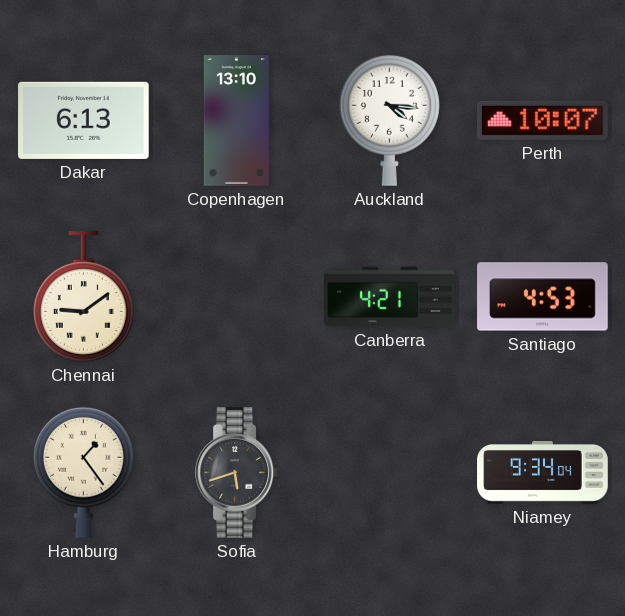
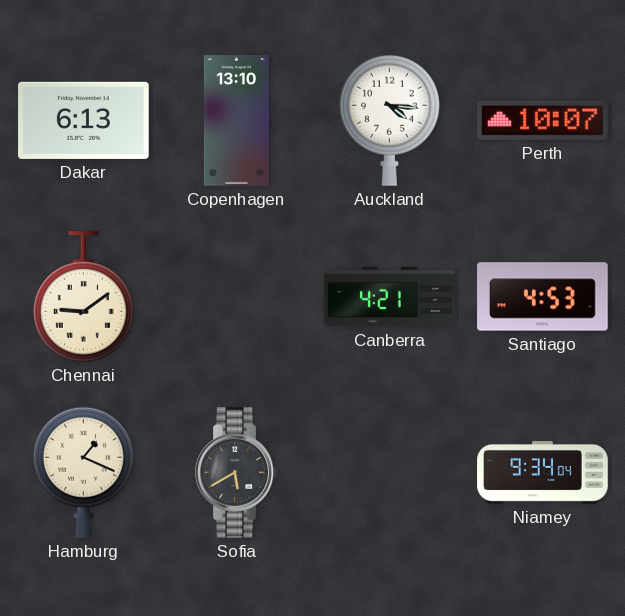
Hamburg: 1:24 -> 1:19
Sofia: 5:42 -> 5:40
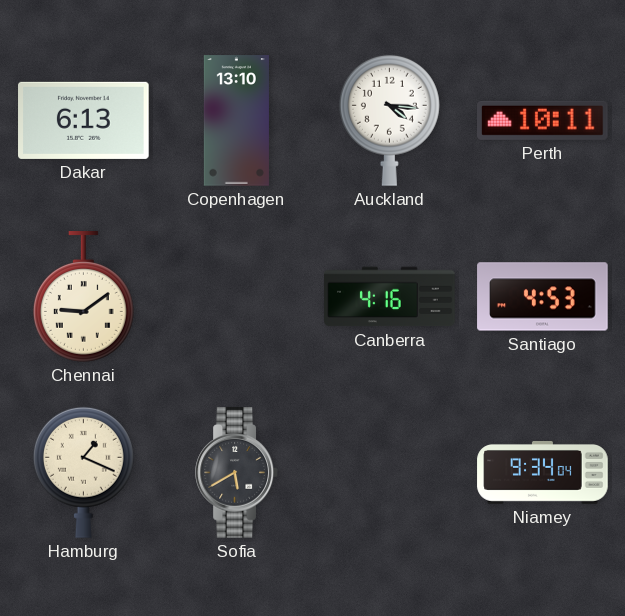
Perth: 10:07 -> 10:11
Canberra: 4:21 -> 4:16
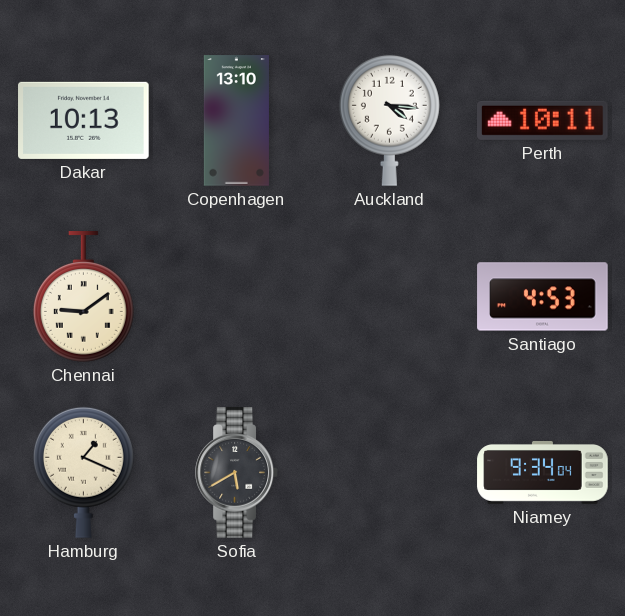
Dakar: 6:13 -> 10:13
Canberra: 4:16 -> none
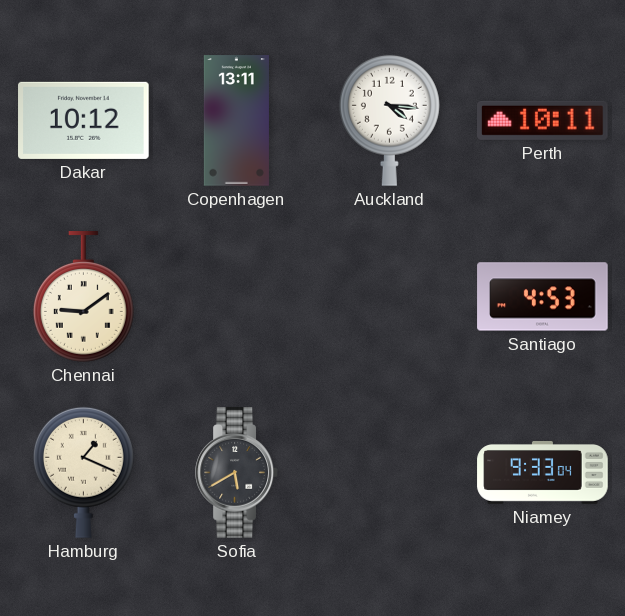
Dakar: 10:13 -> 10:12
Copenhagen: 13:10 -> 13:11
Niamey: 9:34 -> 9:33
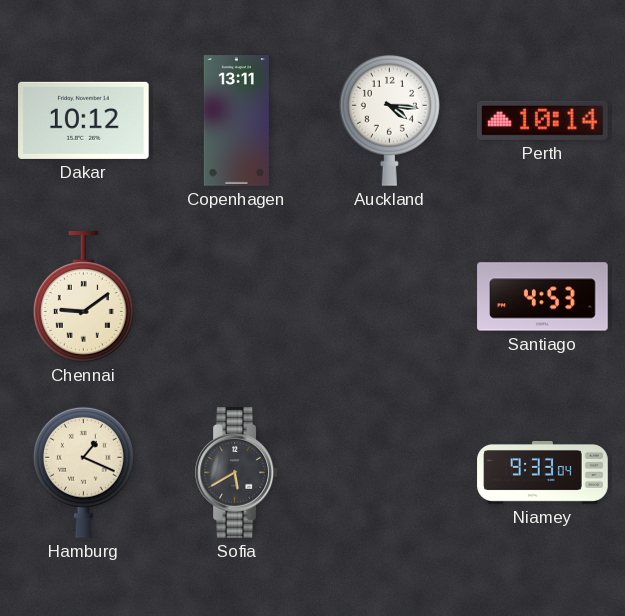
Perth: 10:11 -> 10:14
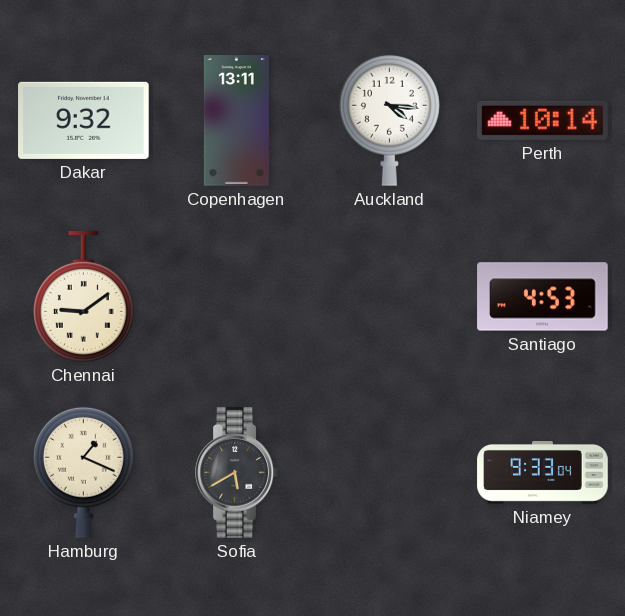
Dakar: 10:12 -> 9:32
